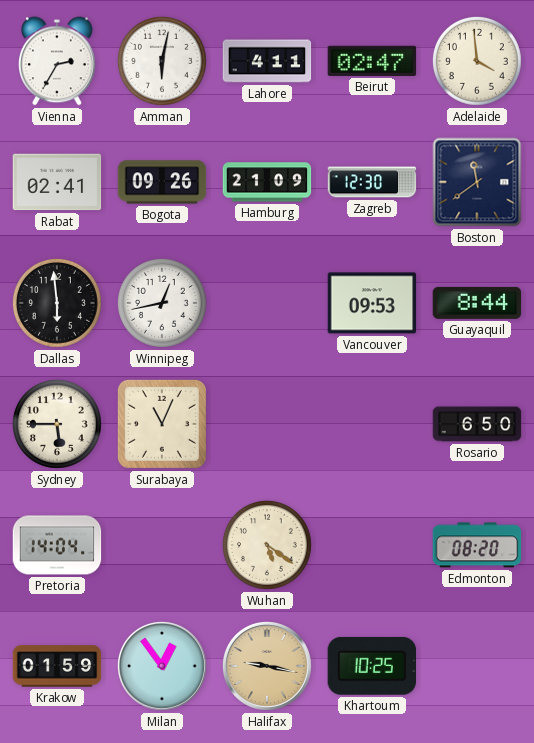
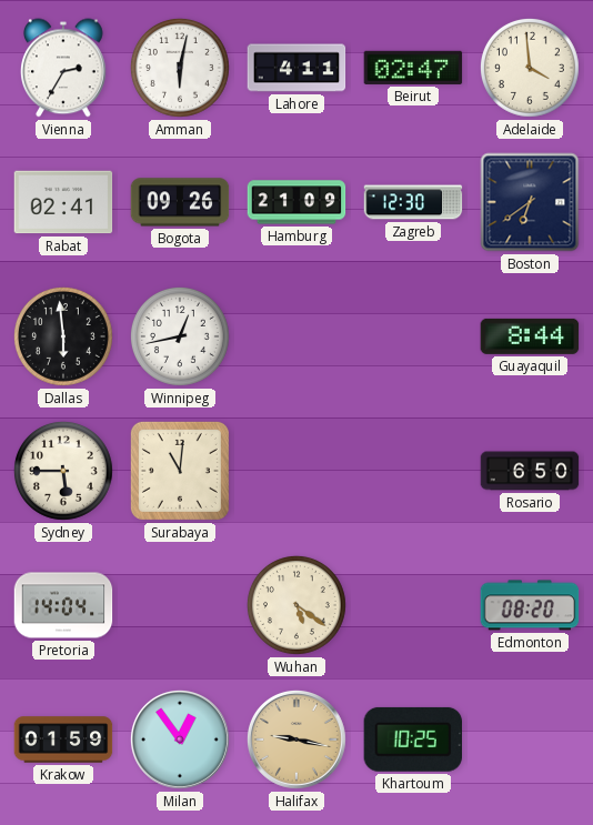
Boston: 11:39 -> 6:39
Vancouver: 09:53 -> none
Surabaya: 11:04 -> 11:01
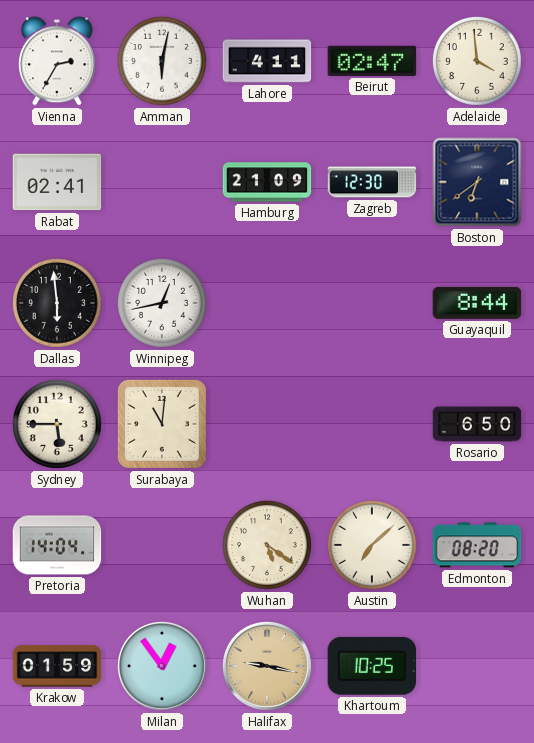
Bogota: 09:26 -> none
Austin: none -> 7:08
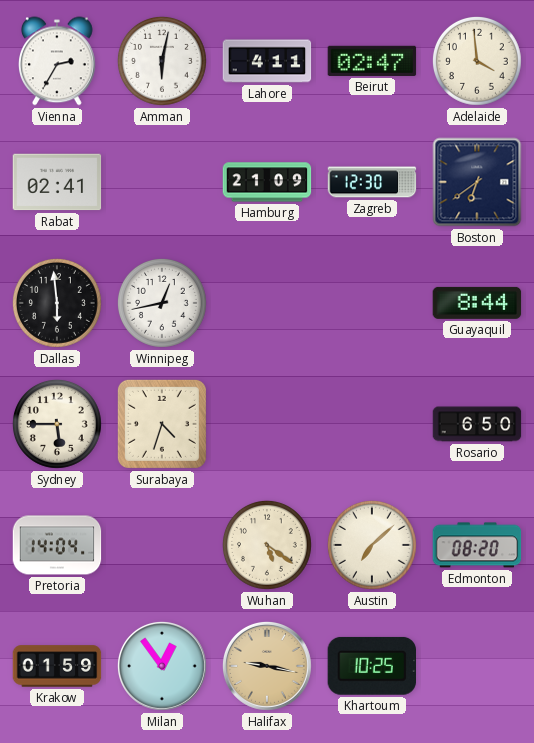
Surabaya: 11:01 -> 4:33
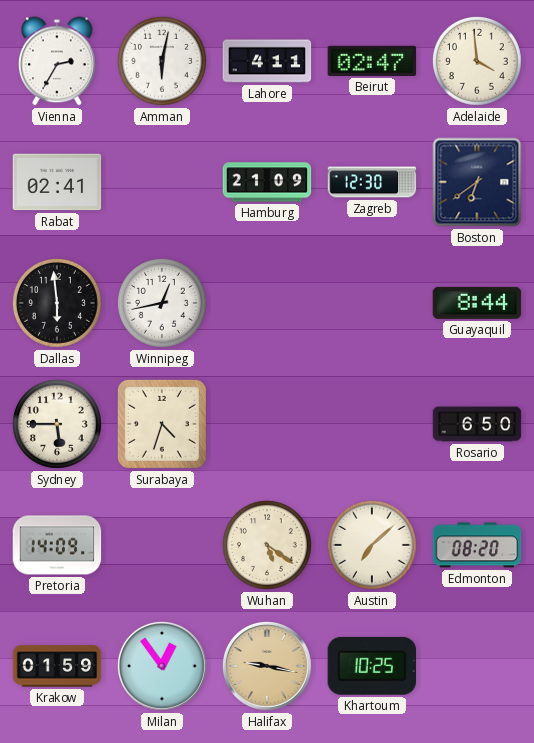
Pretoria: 14:04 -> 14:09
